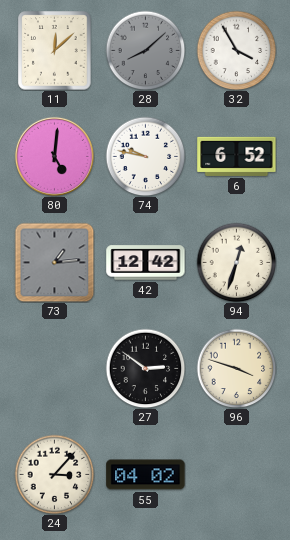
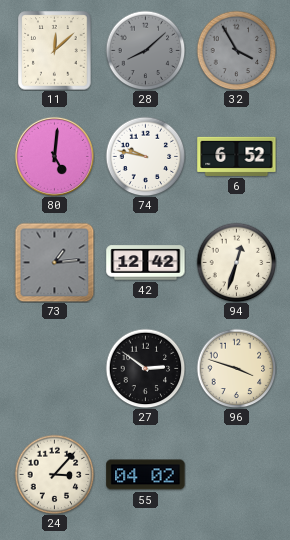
32 dial: white -> grey
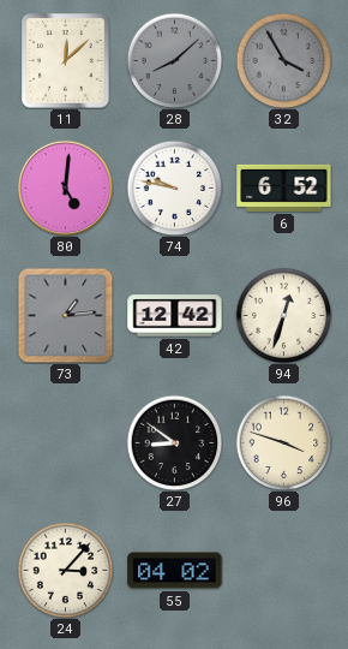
27: 2:51 -> 8:51
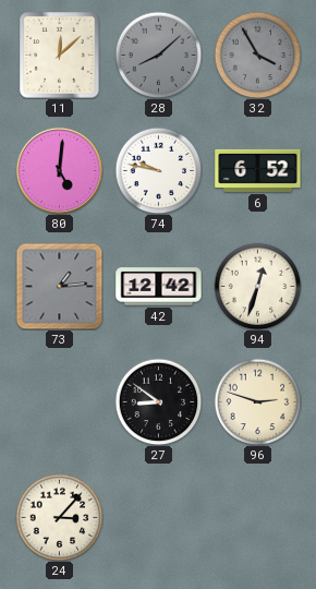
96: 3:48 -> 2:48
55: 04:02 -> none
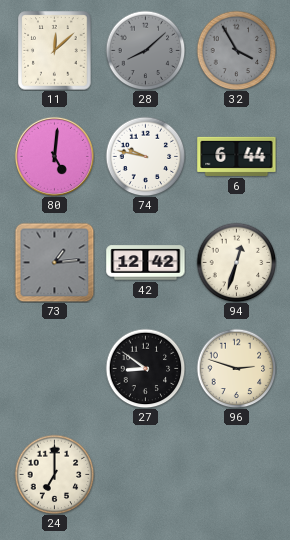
6: 6:52 -> 6:44
24: 3:07 -> 7:00
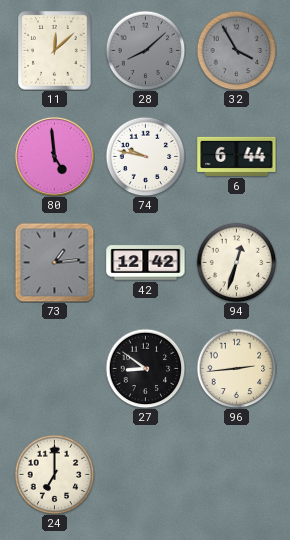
80: 5:01 -> 4:59
96: 2:48 -> 2:44
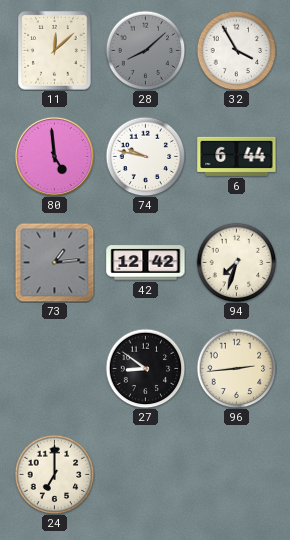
32 dial: grey -> white
94: 12:33 -> 7:33
